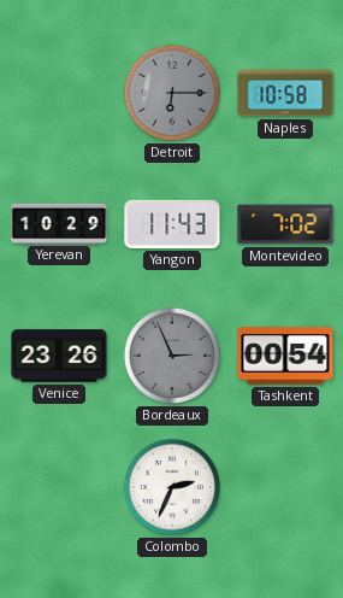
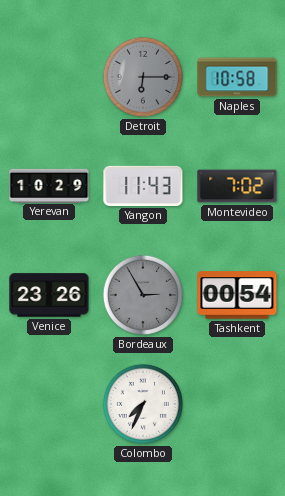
Bordeaux: 2:56 -> 2:55
Colombo: 2:34 -> 7:34
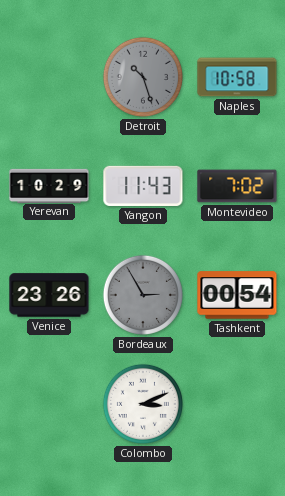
Detroit: 6:15 -> 10:27
Colombo: 7:34 -> 3:11
